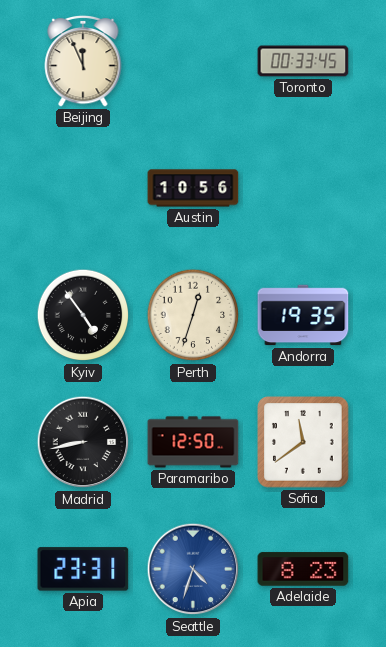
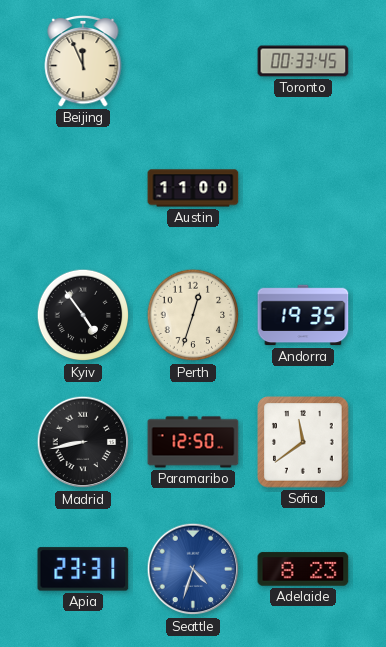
Austin: 10:56 -> 11:00
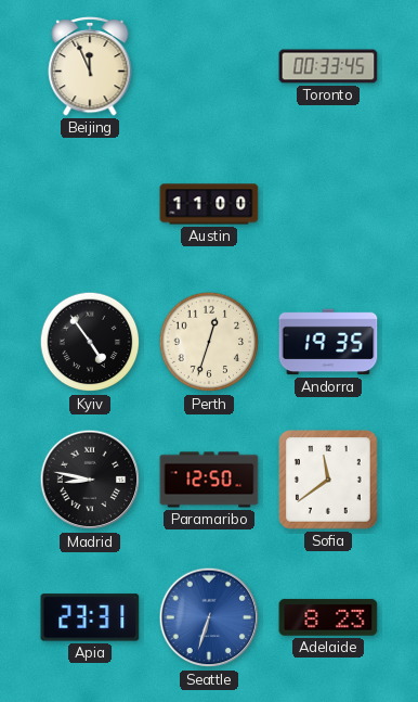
Madrid: 8:43 -> 8:47
Seattle: 4:33 -> 6:33
